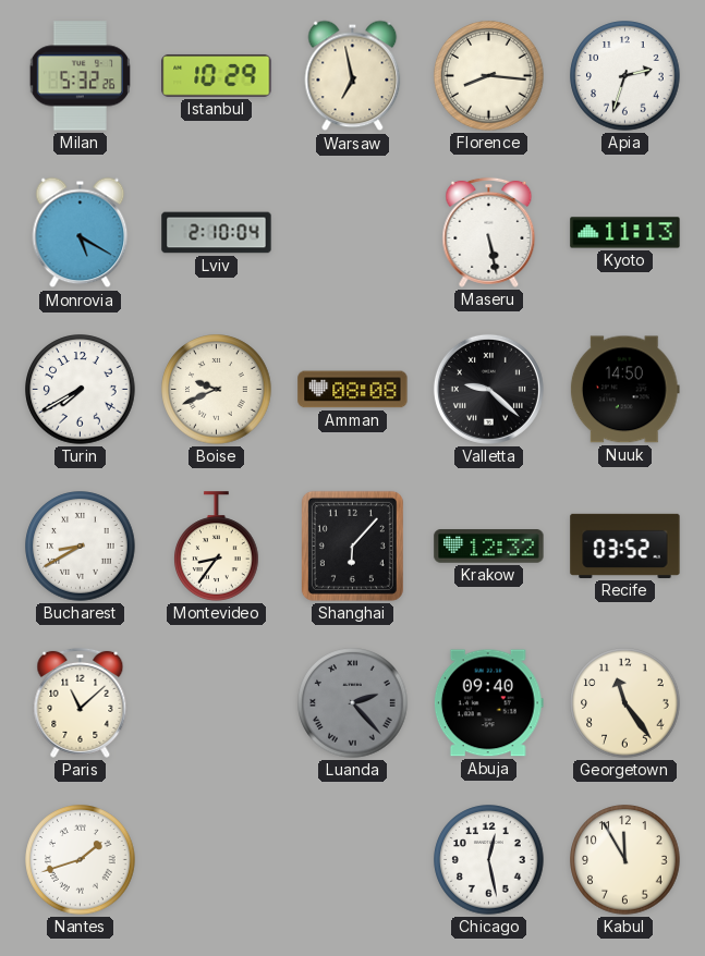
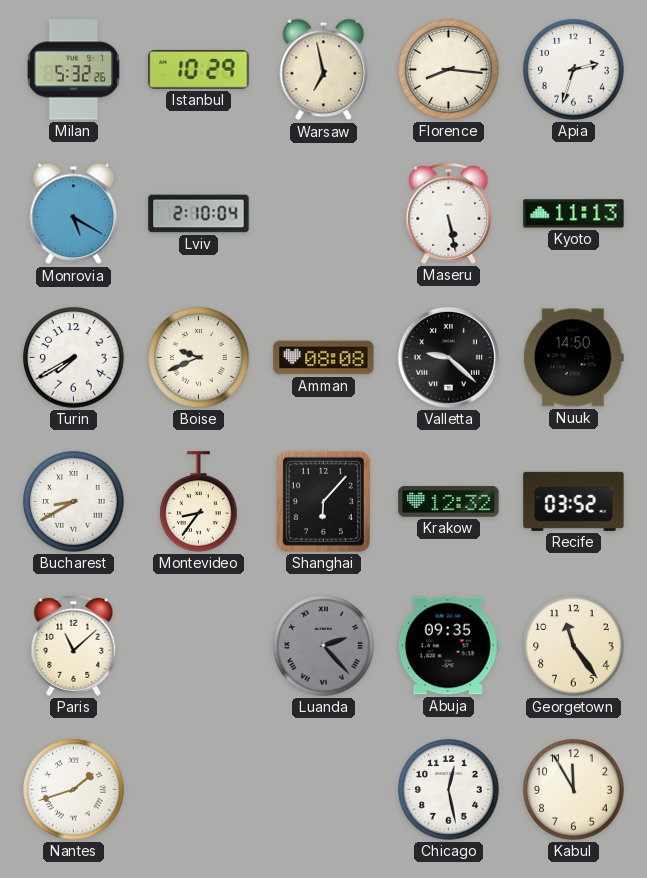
Abuja: 09:40 -> 09:35
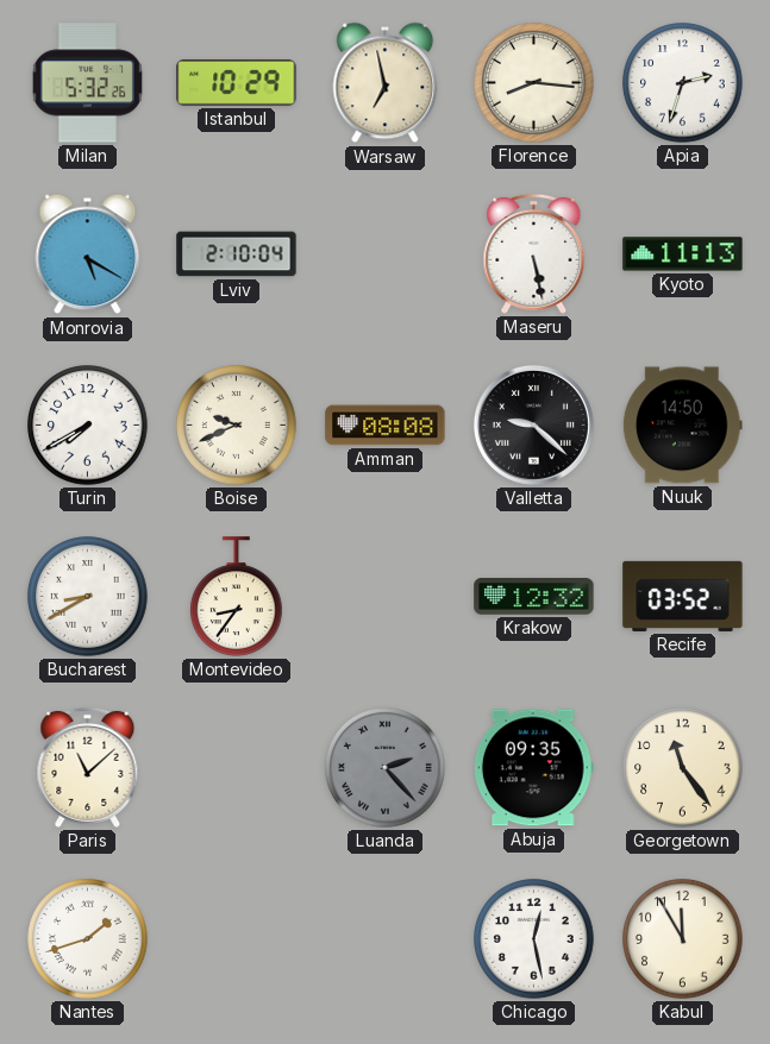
Shanghai: 6:07 -> none
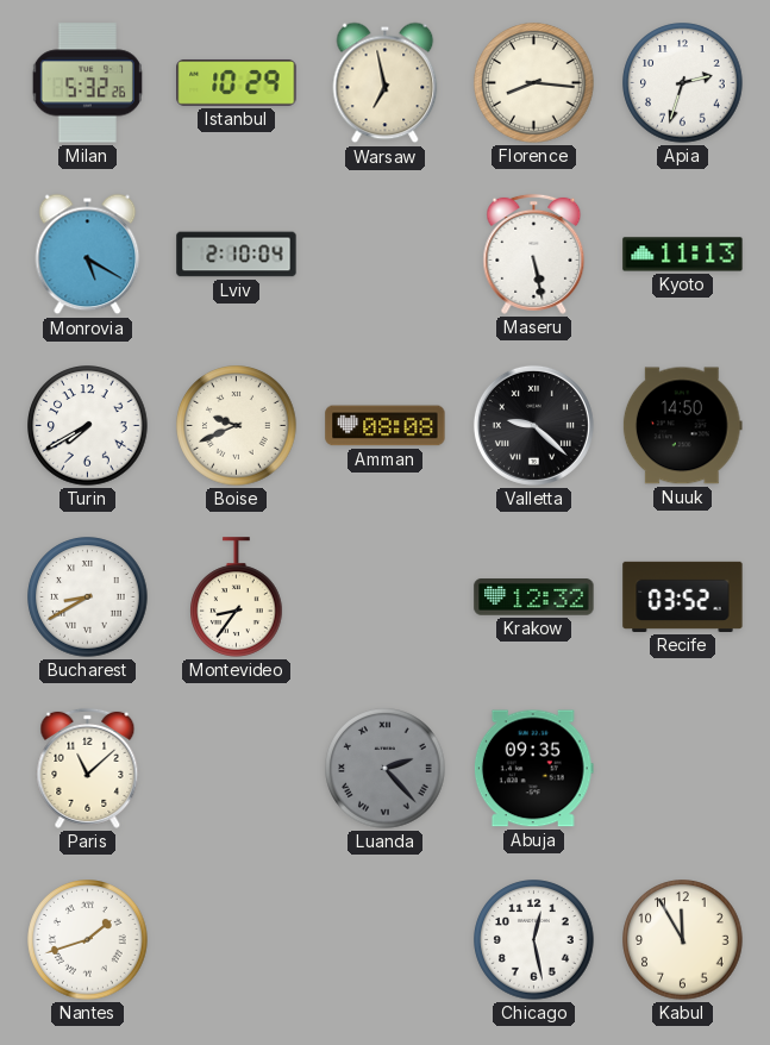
Georgetown: 11:24 -> none
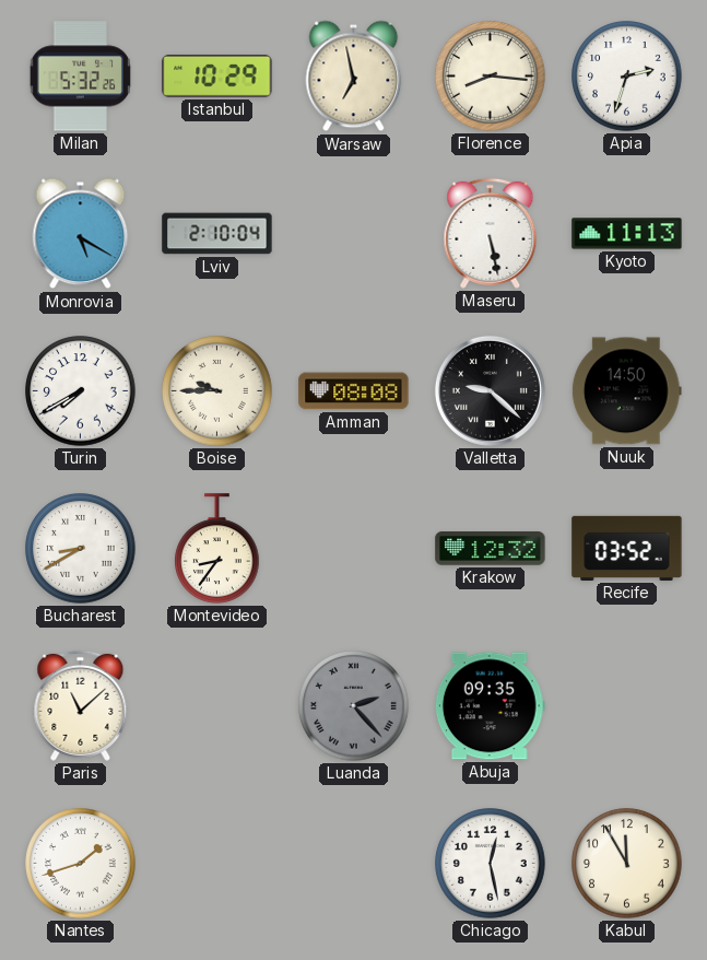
Boise: 9:41 -> 9:45
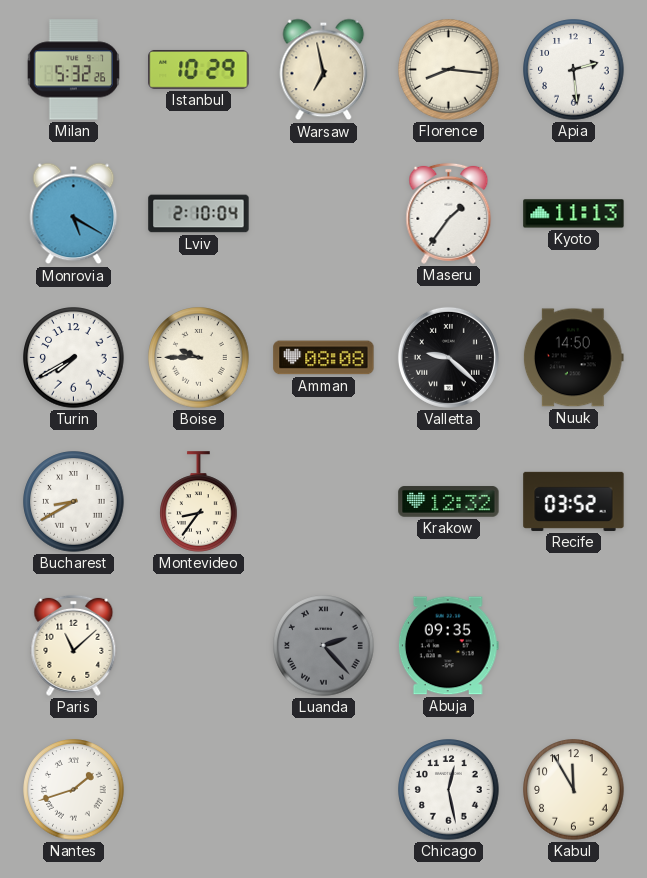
Apia: 2:33 -> 2:29
Maseru: 5:28 -> 1:36
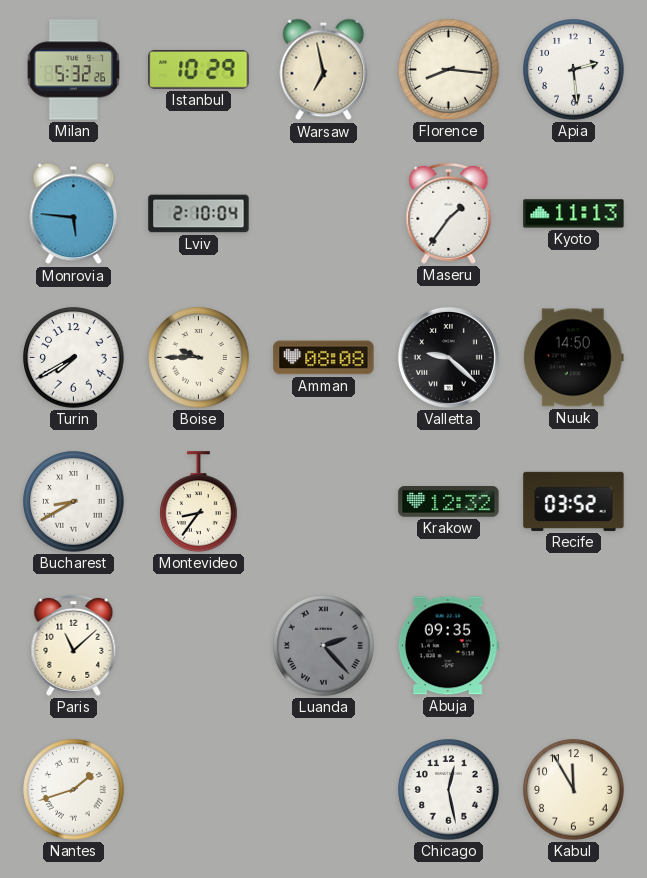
Monrovia: 5:20 -> 5:46
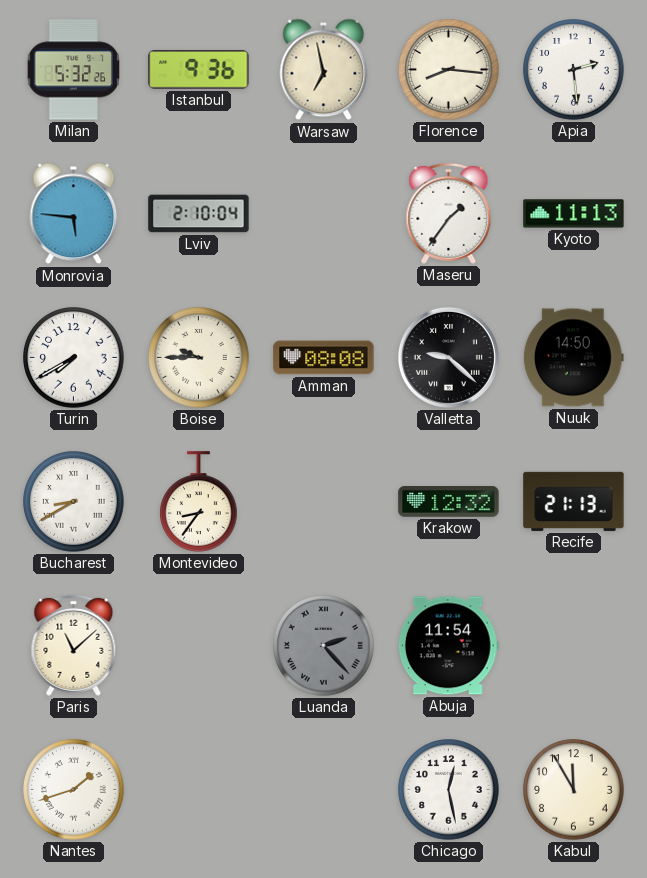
Istanbul: 10:29 -> 9:36
Recife: 03:52 -> 21:13
Abuja: 09:35 -> 11:54
